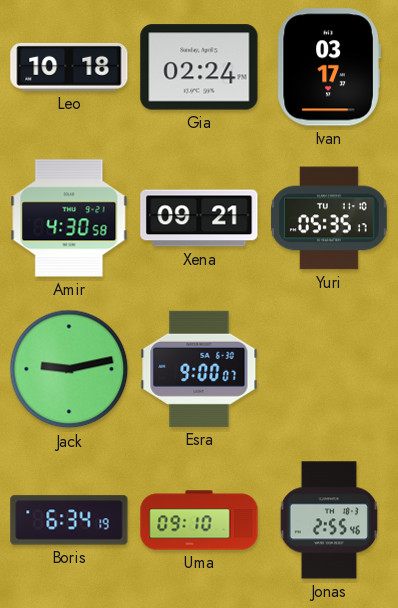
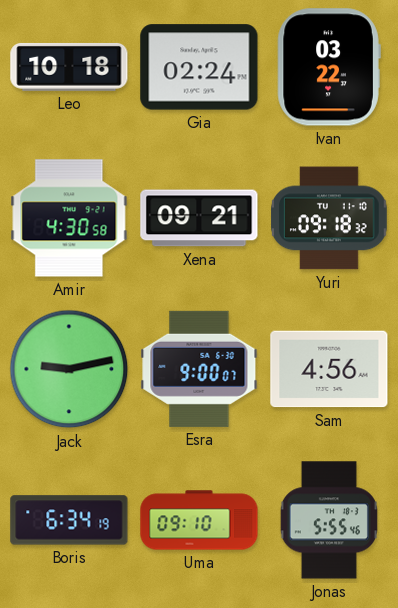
Ivan: 03:17 -> 03:22
Yuri: 05:35 -> 09:18
Sam: none -> 4:56
Jonas: 2:55 -> 5:55
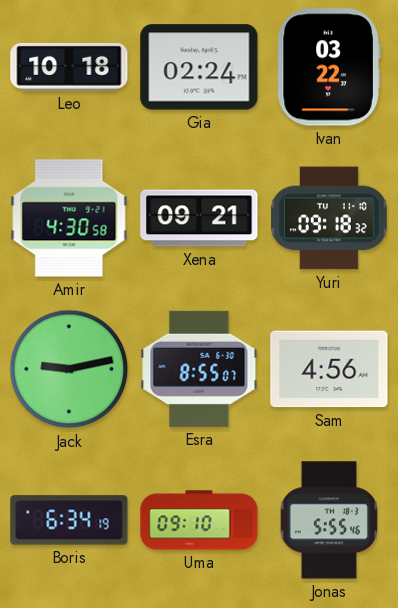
Esra: 9:00 -> 8:55
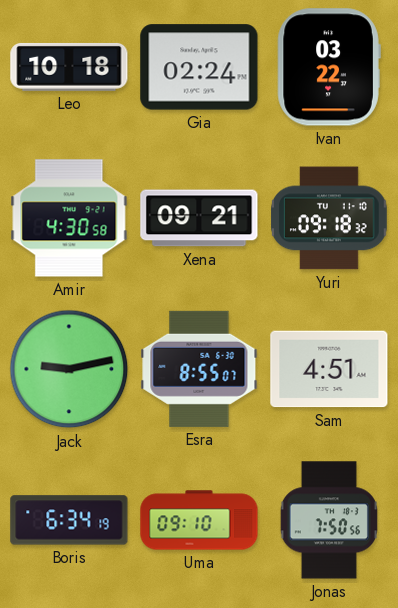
Sam: 4:56 -> 4:51
Jonas: 5:55 -> 7:50
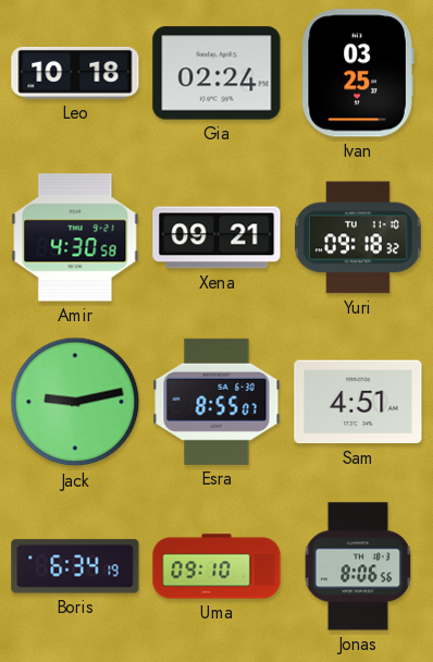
Ivan: 03:22 -> 03:25
Jonas: 7:50 -> 8:06
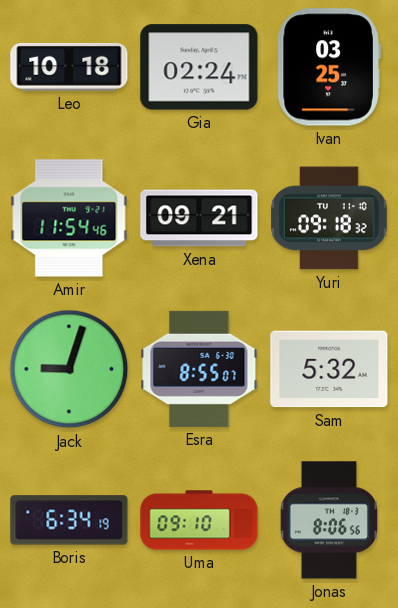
Amir: 4:30 -> 11:54
Jack: 9:13 -> 9:03
Sam: 4:51 -> 5:32
